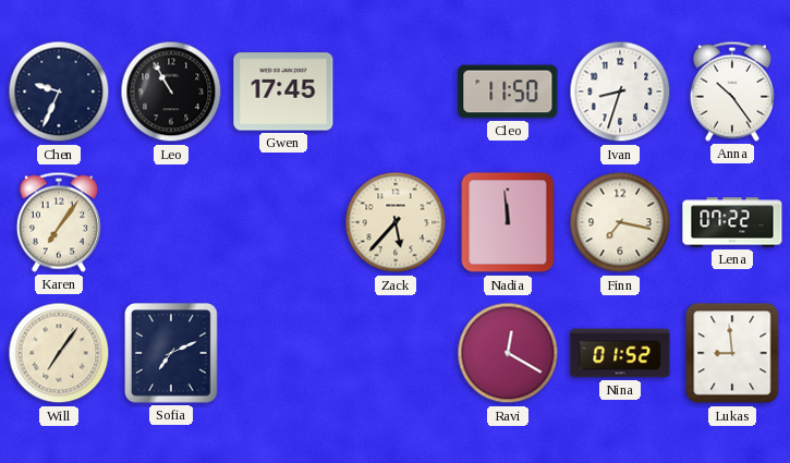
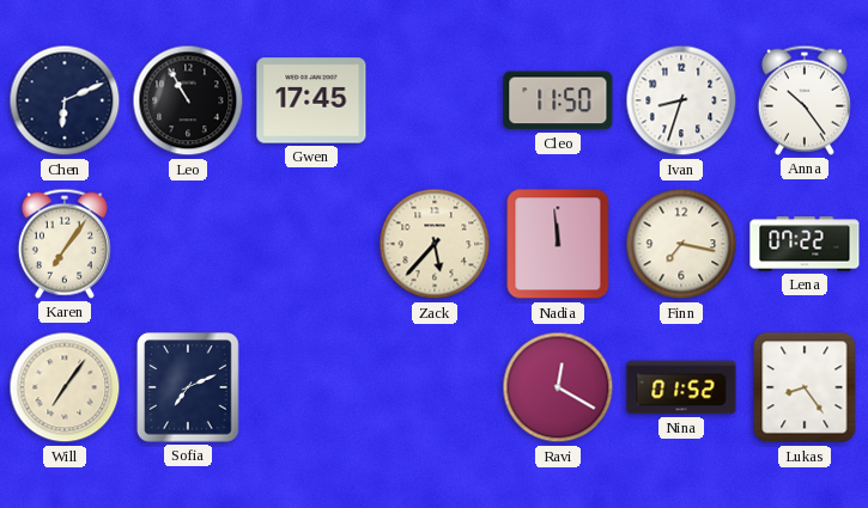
Chen: 9:34 -> 6:11
Lukas: 8:59 -> 8:24
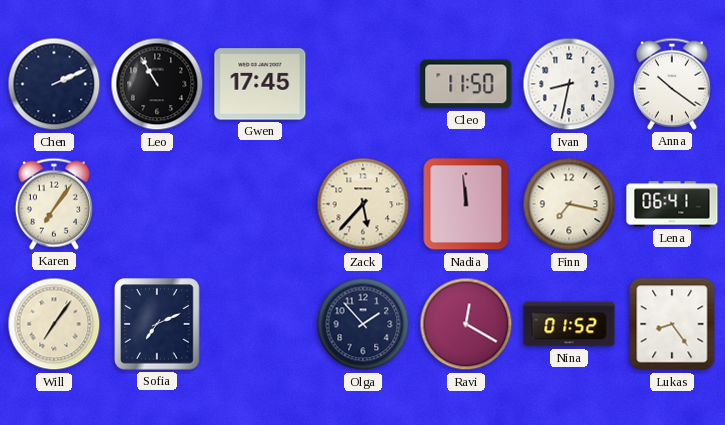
Chen: 6:11 -> 2:11
Ivan: 8:33 -> 8:32
Anna: 10:24 -> 10:21
Lena: 07:22 -> 06:41
Olga: none -> 1:53
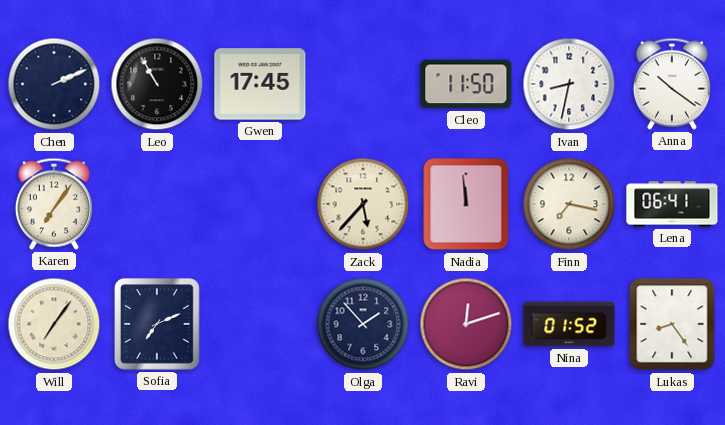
Ravi: 12:20 -> 12:12
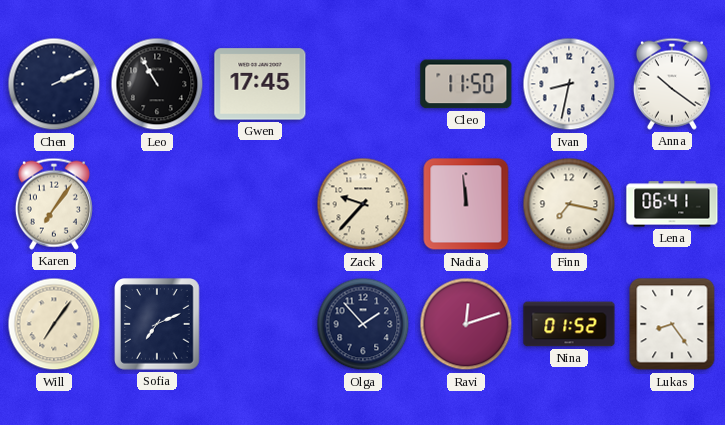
Zack: 5:37 -> 9:37
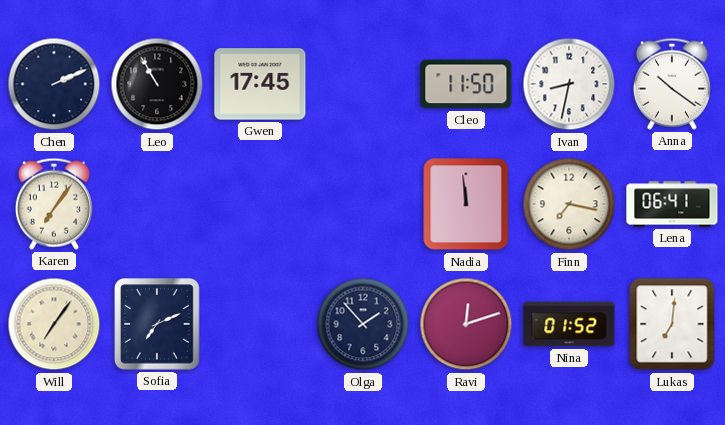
Zack: 9:37 -> none
Lukas: 8:24 -> 7:01
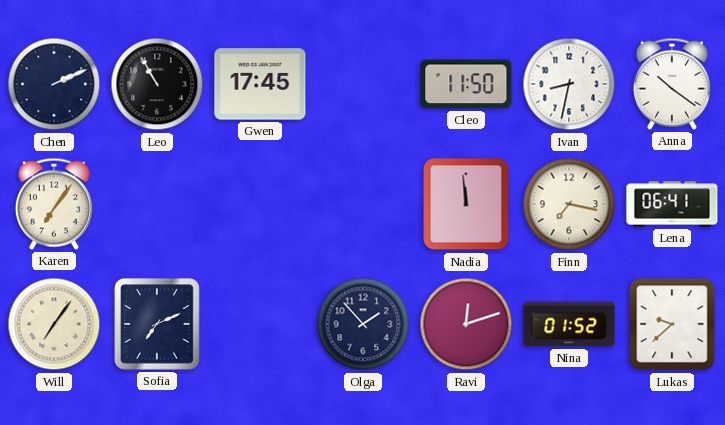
Lukas: 7:01 -> 9:38
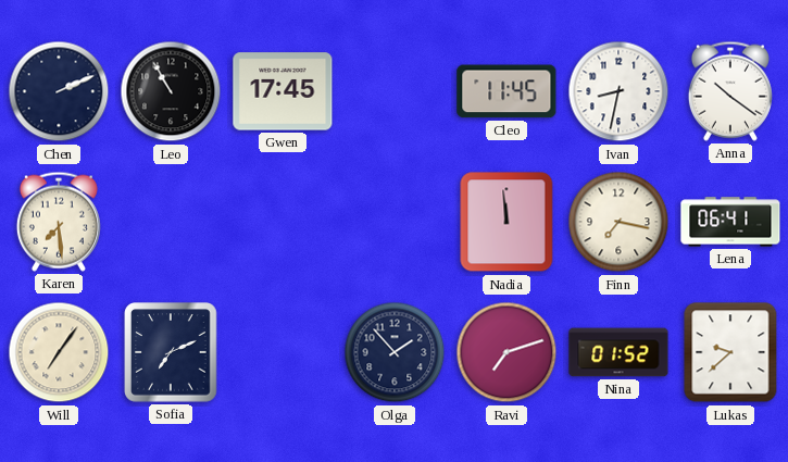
Cleo: 11:50 -> 11:45
Karen: 7:06 -> 7:29
Ravi: 12:12 -> 7:12
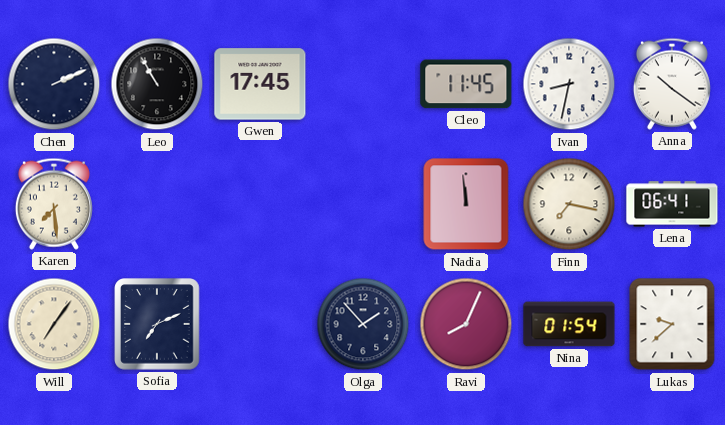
Ravi: 7:12 -> 8:04
Nina: 01:52 -> 01:54
